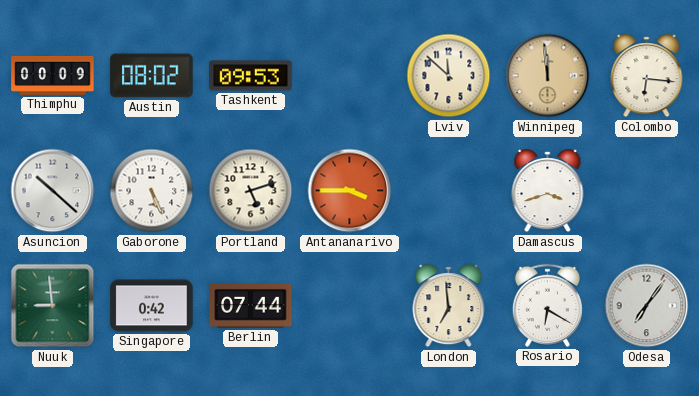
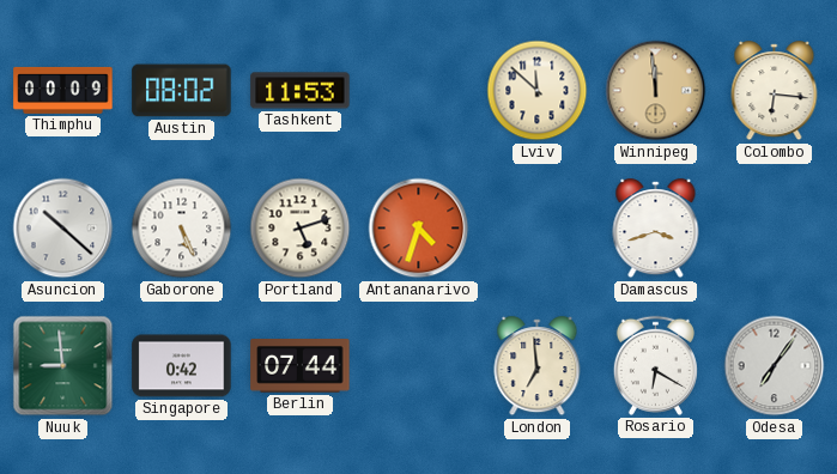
Tashkent: 09:53 -> 11:53
Antananarivo: 3:45 -> 4:33
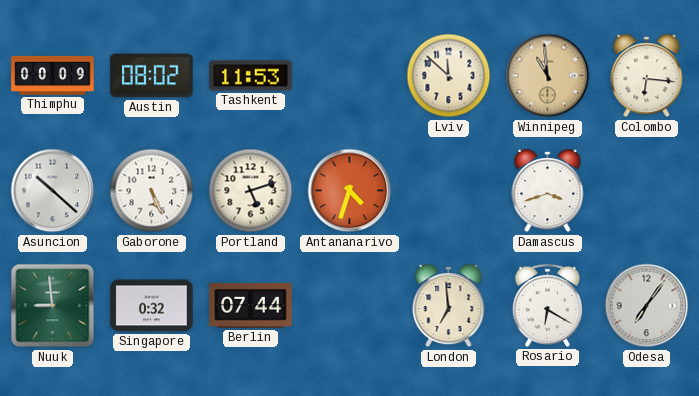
Winnipeg: 11:59 -> 10:59
Singapore: 0:42 -> 0:32
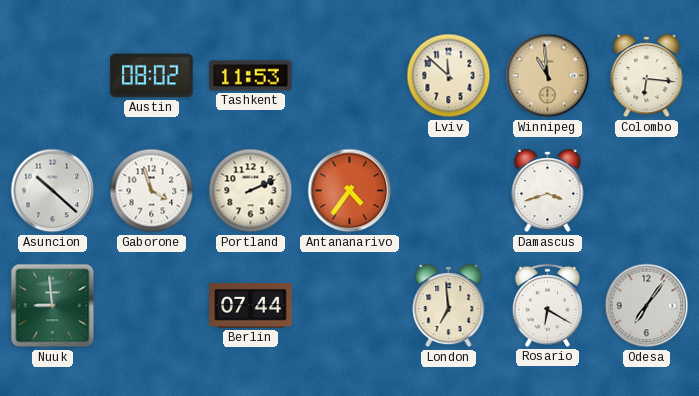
Thimphu: 00:09 -> none
Gaborone: 5:26 -> 3:57
Portland: 5:12 -> 2:11
Antananarivo: 4:33 -> 4:36
Singapore: 0:32 -> none
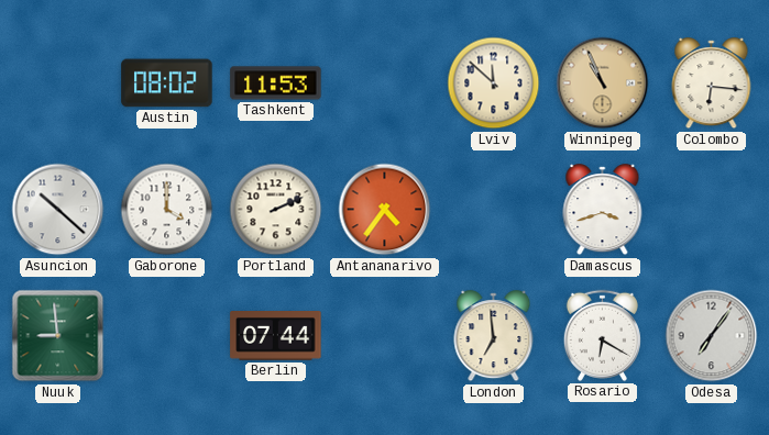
Winnipeg: 10:59 -> 10:56
Gaborone: 3:57 -> 4:00
